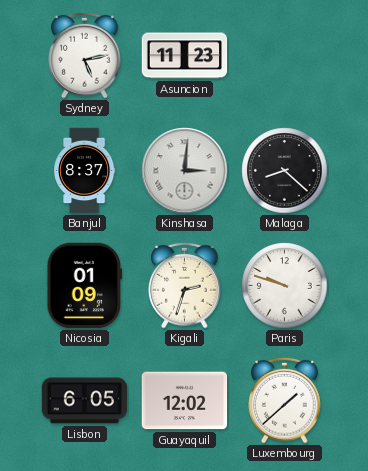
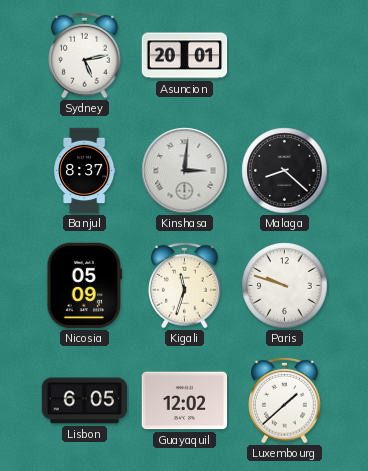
Asuncion: 11:23 -> 20:01
Nicosia: 01:09 -> 05:09
Kigali: 2:33 -> 11:33
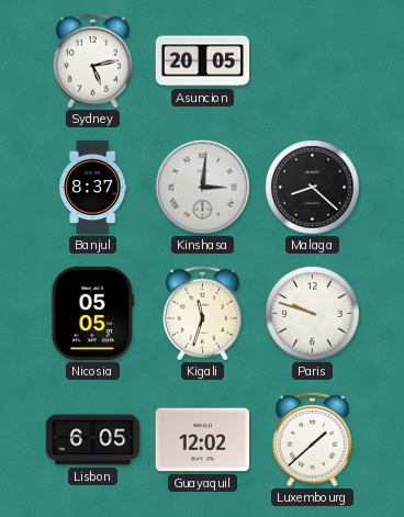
Asuncion: 20:01 -> 20:05
Nicosia: 05:09 -> 05:05
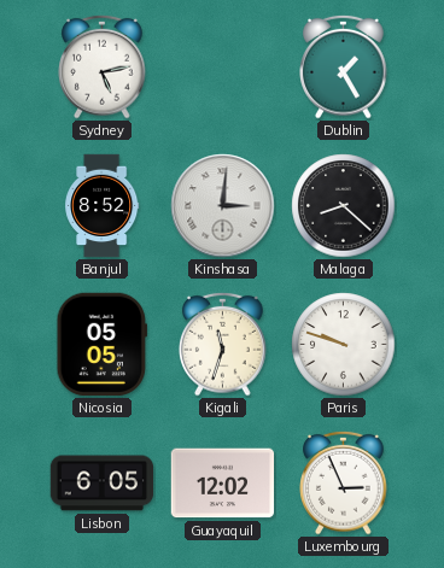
Asuncion: 20:05 -> none
Dublin: none -> 1:25
Banjul: 8:37 -> 8:52
Luxembourg: 1:38 -> 2:56
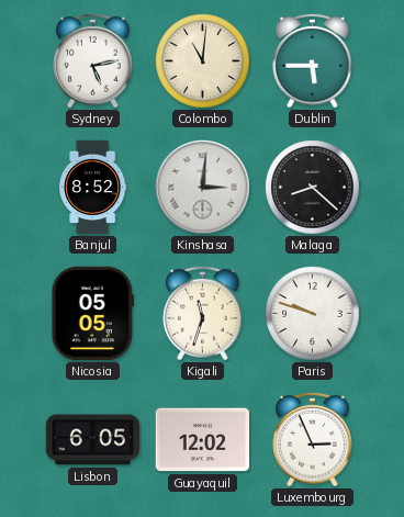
Colombo: none -> 11:01
Dublin: 1:25 -> 5:45
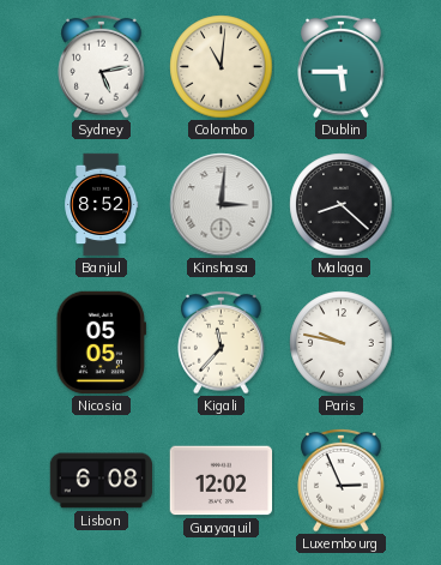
Kigali: 11:33 -> 11:37
Paris: 9:48 -> 9:47
Lisbon: 6:05 -> 6:08
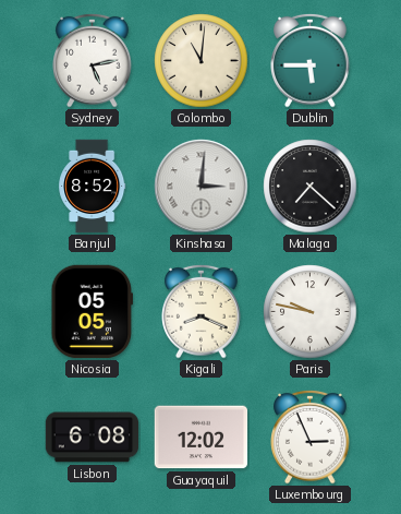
Malaga: 8:22 -> 7:22
Kigali: 11:37 -> 8:19
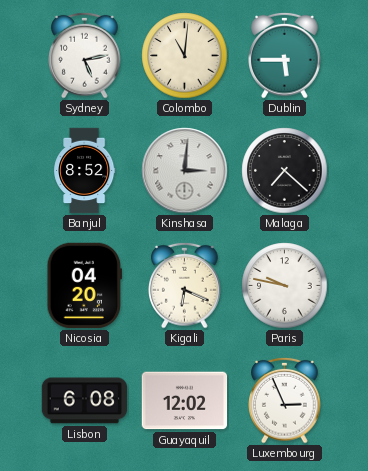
Nicosia: 05:05 -> 04:20
Kigali: 8:19 -> 6:19
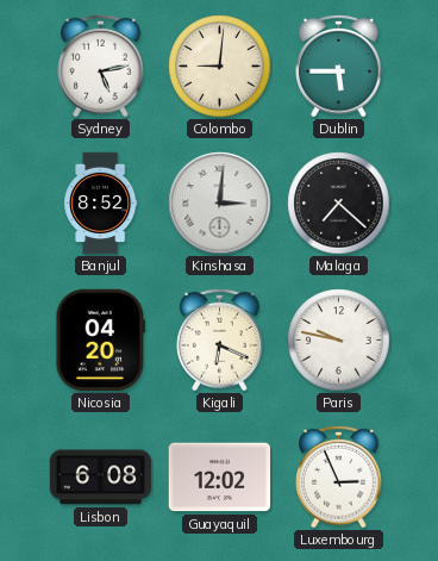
Colombo: 11:01 -> 9:01
